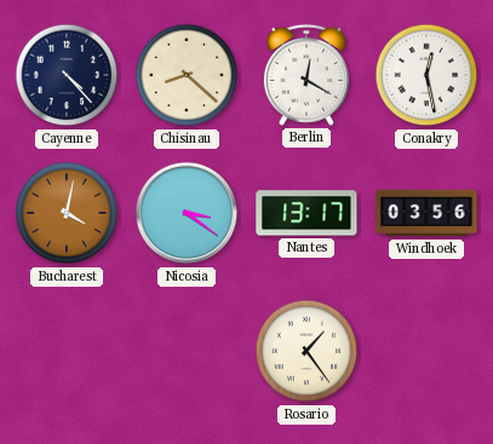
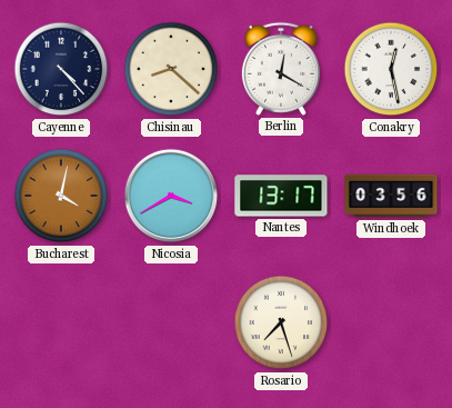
Nicosia: 3:21 -> 3:40
Rosario: 1:24 -> 7:27
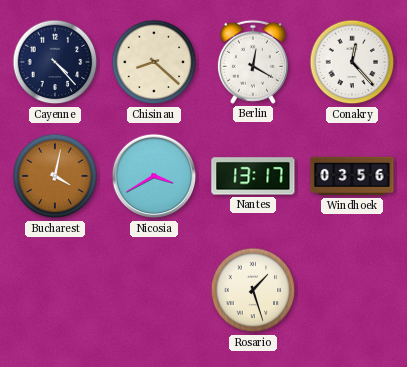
Conakry: 12:28 -> 12:23
Rosario: 7:27 -> 1:27
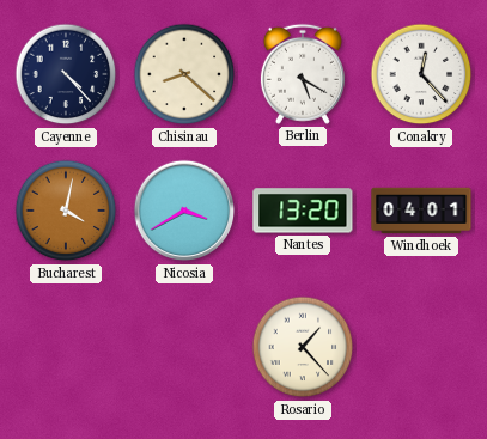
Berlin: 12:20 -> 5:20
Nantes: 13:17 -> 13:20
Windhoek: 03:56 -> 04:01
Rosario: 1:27 -> 1:23
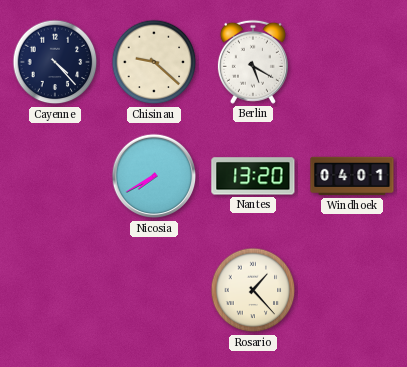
Chisinau: 8:22 -> 9:22
Conakry: 12:23 -> none
Bucharest: 4:02 -> none
Nicosia: 3:40 -> 7:40
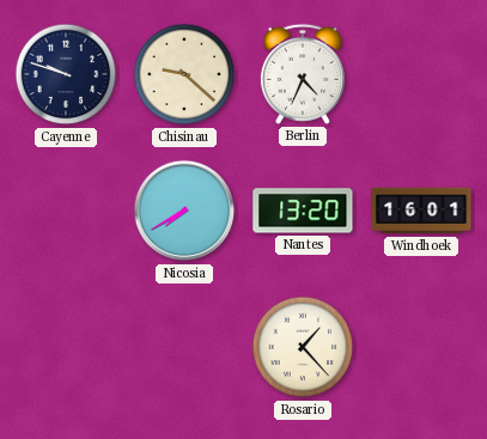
Cayenne: 4:23 -> 9:48
Berlin: 5:20 -> 4:34
Windhoek: 04:01 -> 16:01
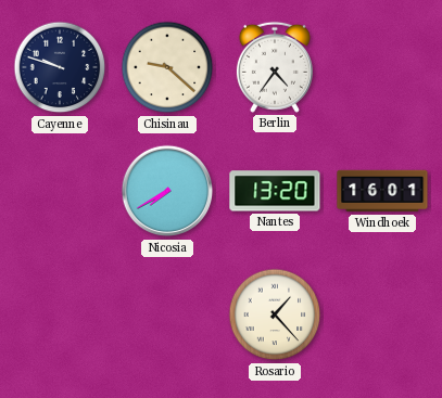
Berlin: 4:34 -> 4:36
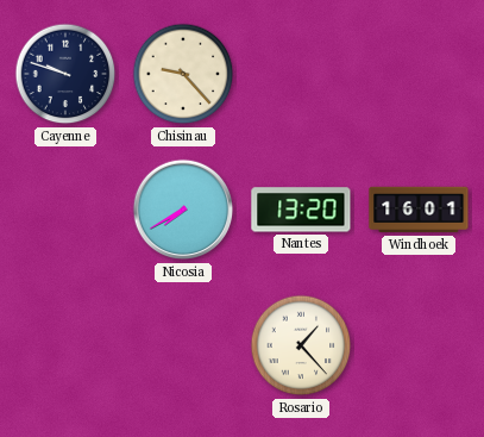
Chisinau: 9:22 -> 9:23
Berlin: 4:36 -> none
